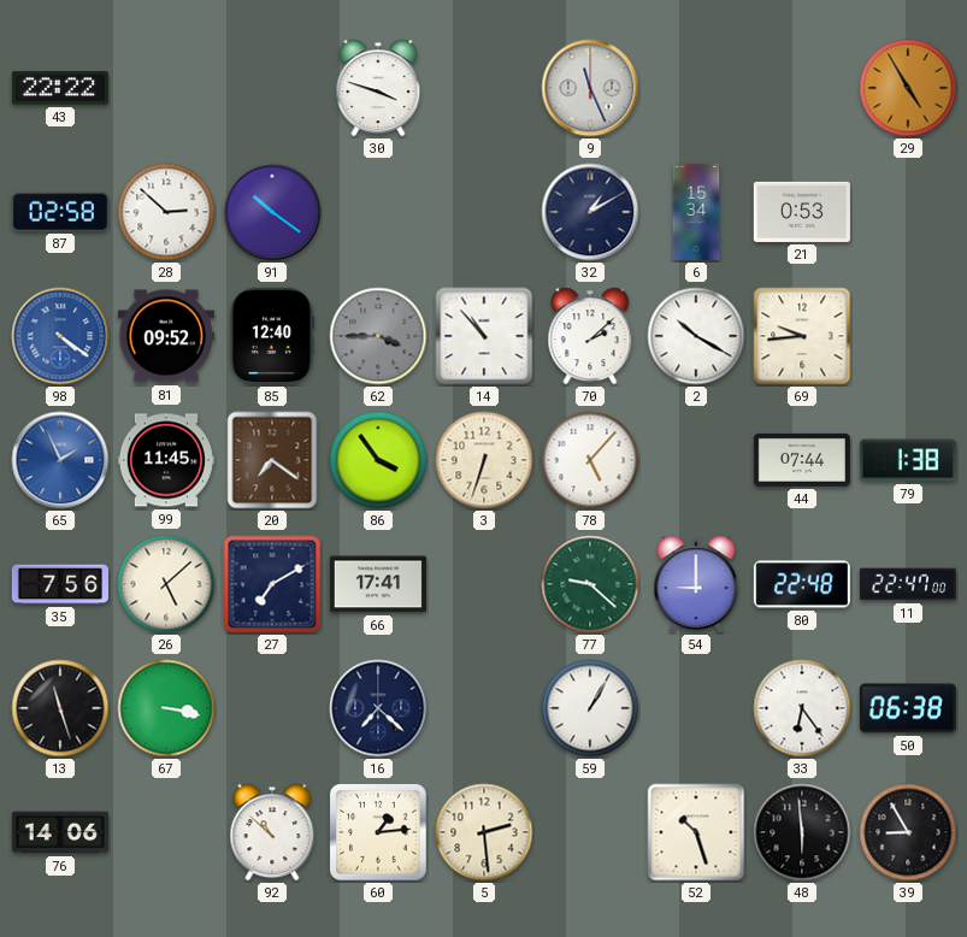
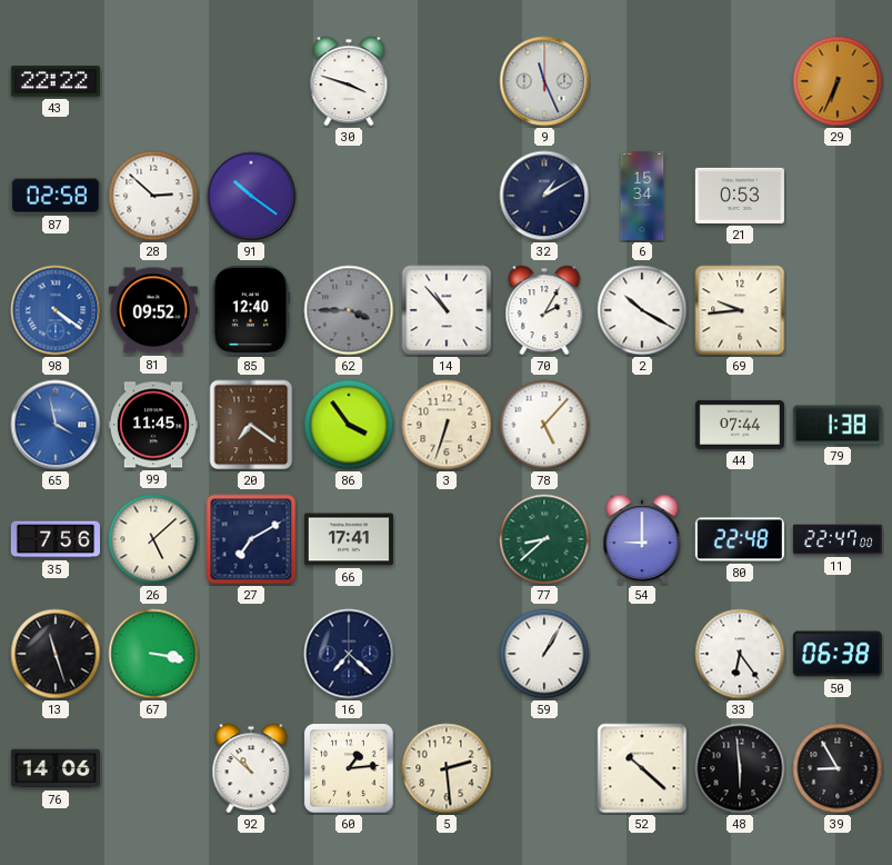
29: 4:55 -> 6:34
70: 2:08 -> 2:05
65: 1:56 -> 3:58
77: 9:22 -> 8:38
52: 10:27 -> 10:22
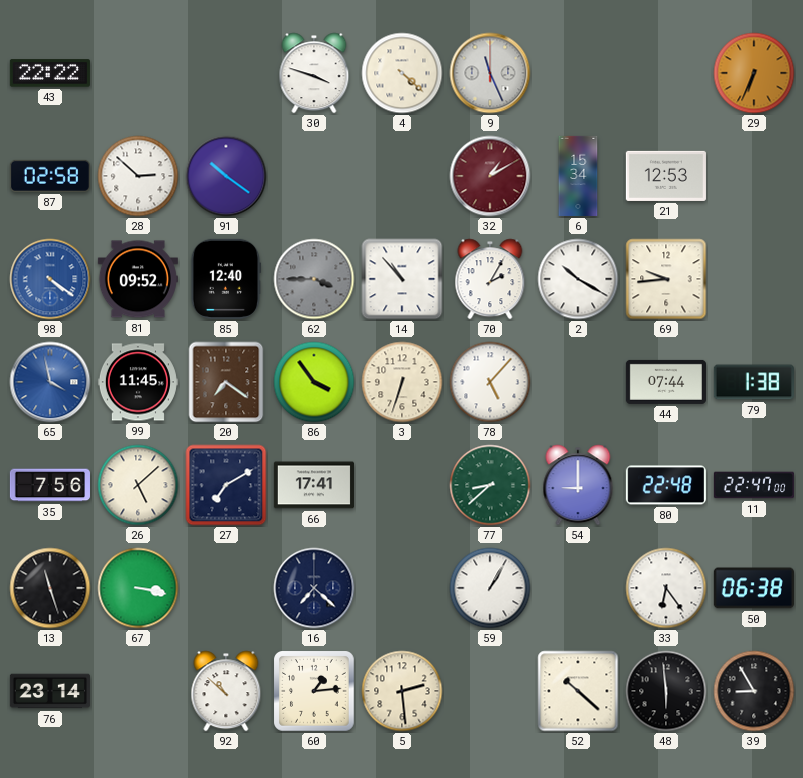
4: none -> 4:22
32 dial: navy -> burgundy
21: 0:53 -> 12:53
76: 14:06 -> 23:14
